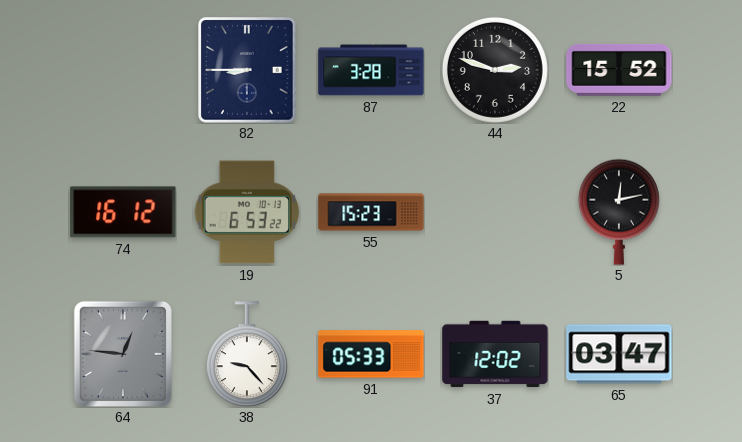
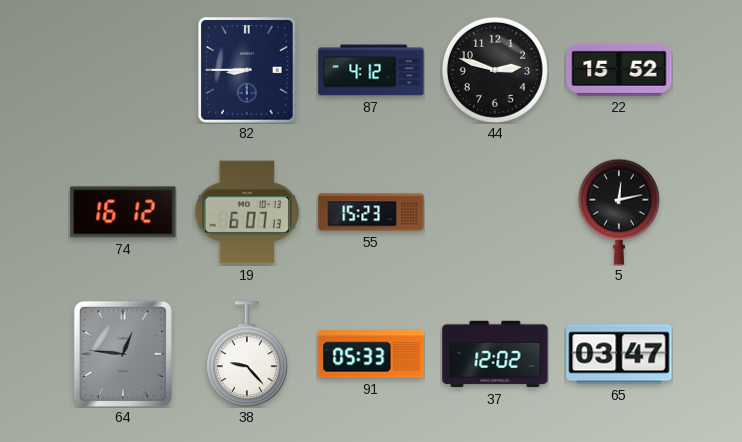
87: 3:28 -> 4:12
19: 6:53 -> 6:07
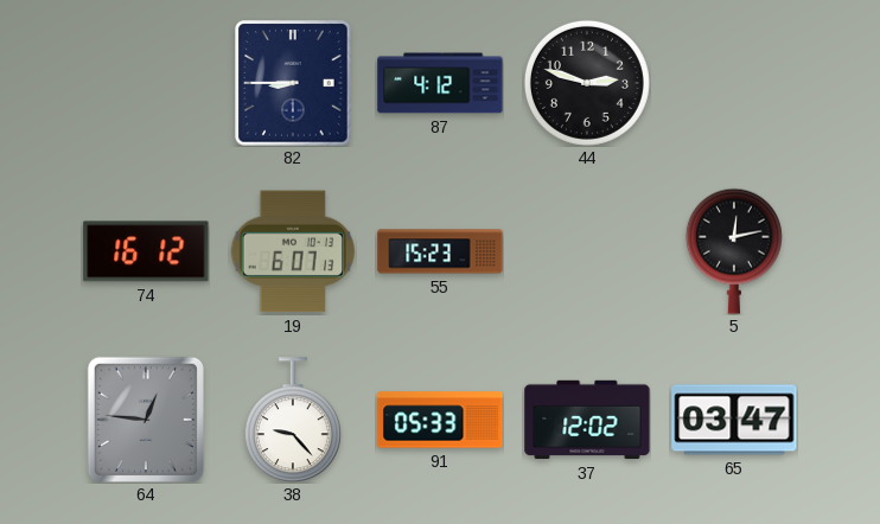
22: 15:52 -> none
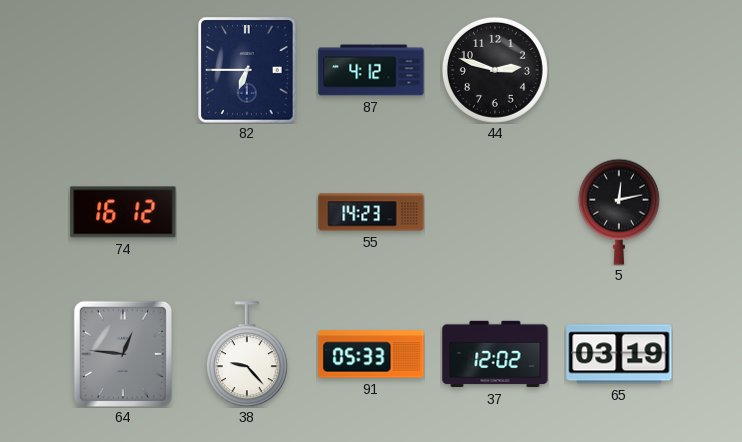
82: 8:45 -> 6:45
19: 6:07 -> none
55: 15:23 -> 14:23
65: 03:47 -> 03:19
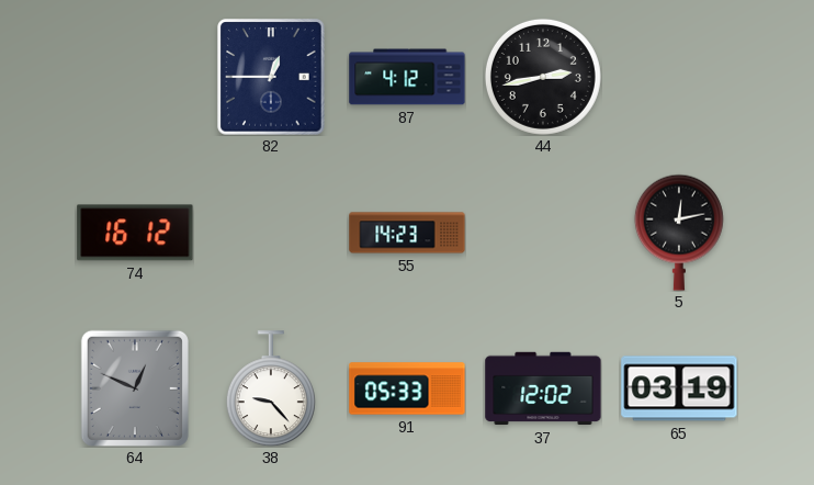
82: 6:45 -> 12:45
44: 2:48 -> 2:43
64: 12:46 -> 12:49
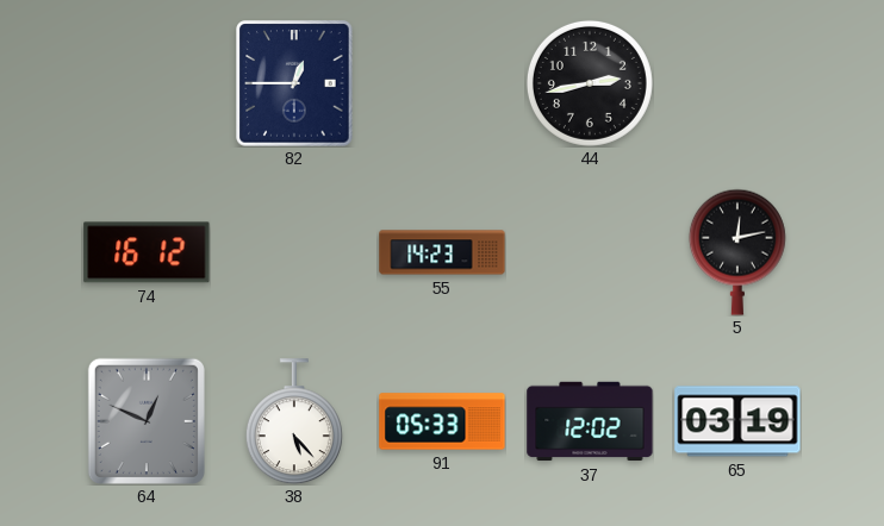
87: 4:12 -> none
38: 9:23 -> 5:23
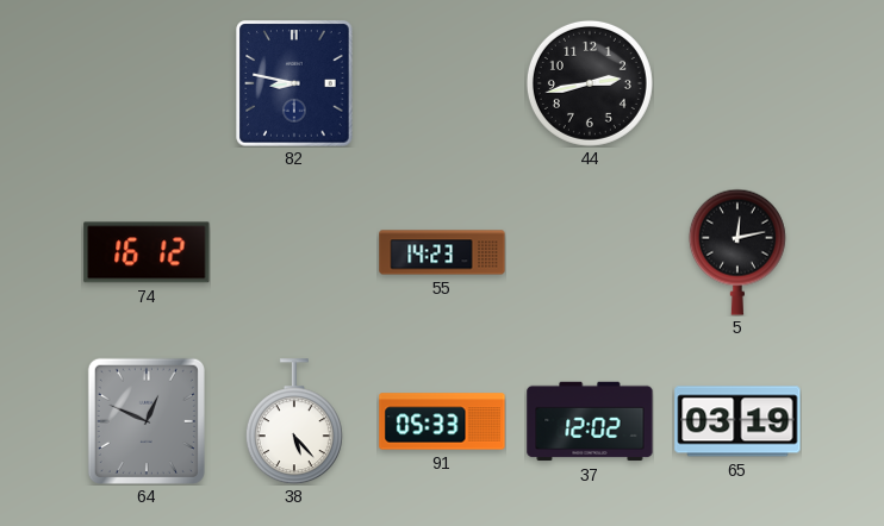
82: 12:45 -> 8:47
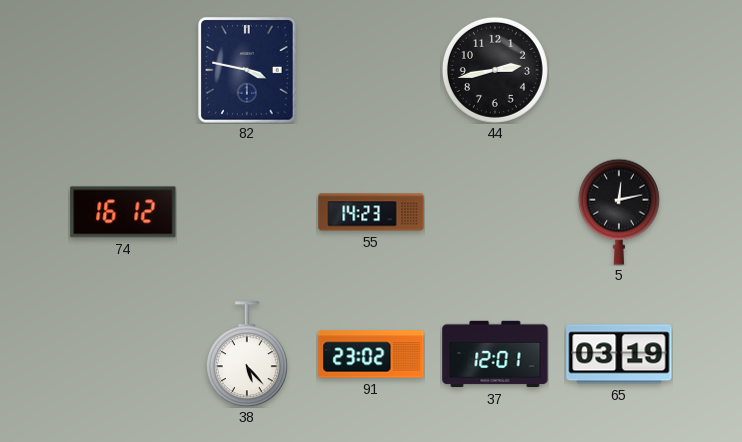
82: 8:47 -> 3:47
64: 12:49 -> none
91: 05:33 -> 23:02
37: 12:02 -> 12:01
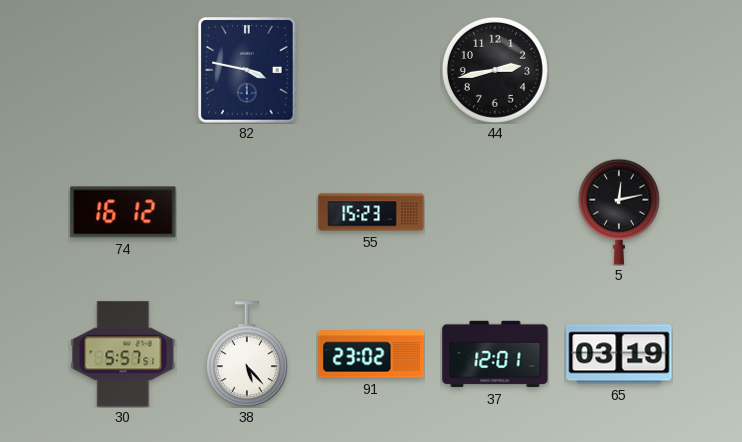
55: 14:23 -> 15:23
30: none -> 5:57
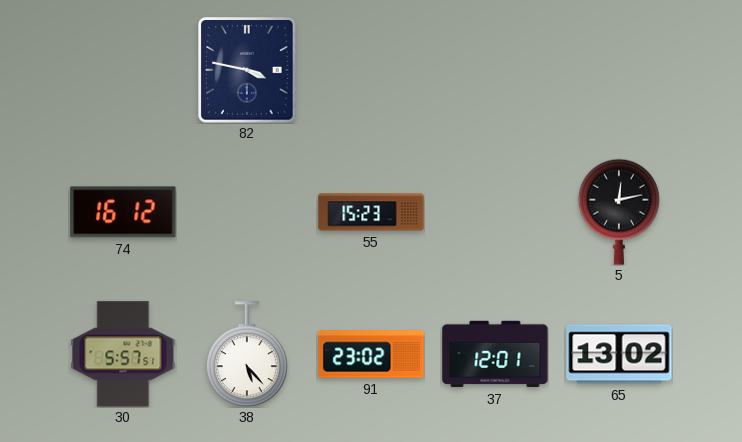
44: 2:43 -> none
65: 03:19 -> 13:02
